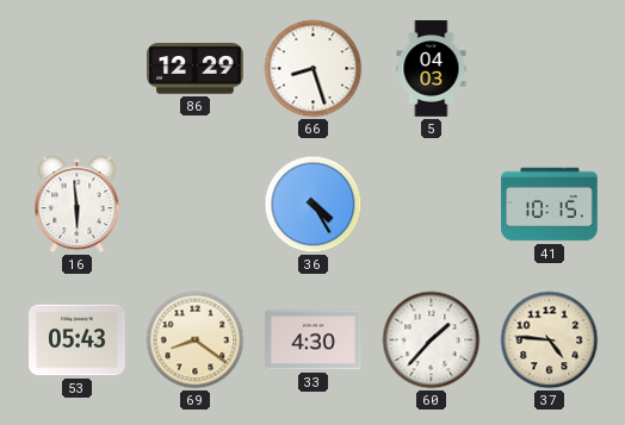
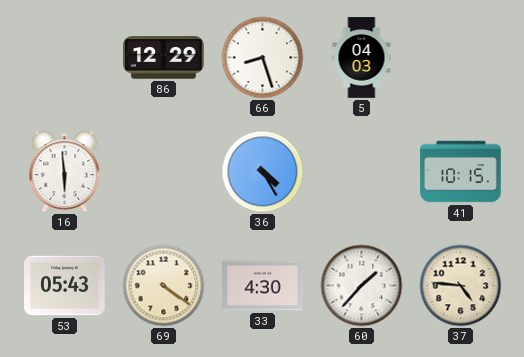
69: 8:21 -> 4:21
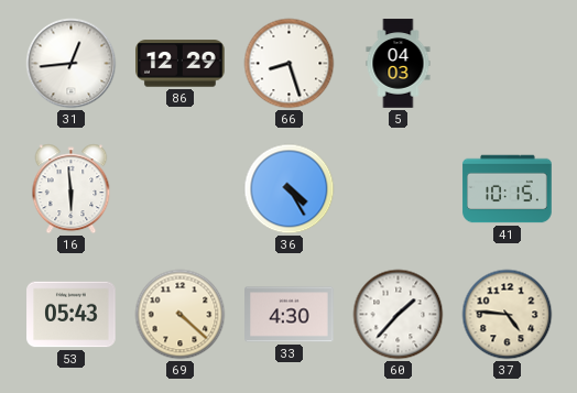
31: none -> 12:44
69: 4:21 -> 4:22
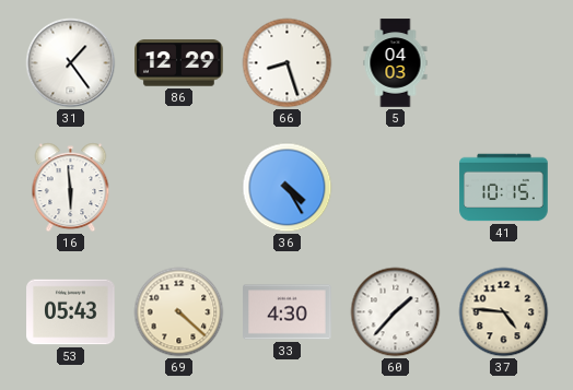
31: 12:44 -> 1:24
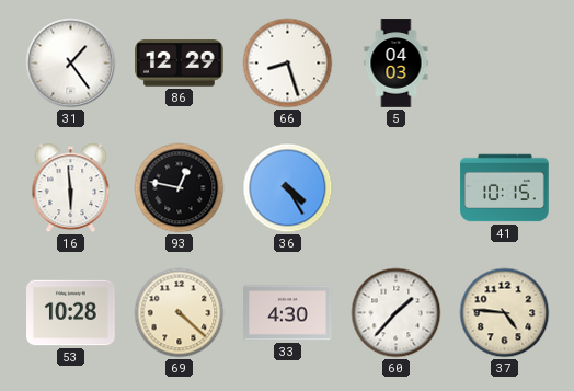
93: none -> 12:47
53: 05:43 -> 10:28
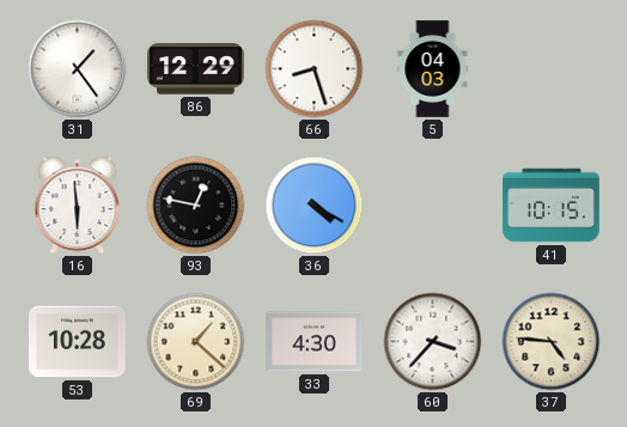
36: 4:25 -> 4:20
69: 4:22 -> 1:22
60: 1:37 -> 3:37
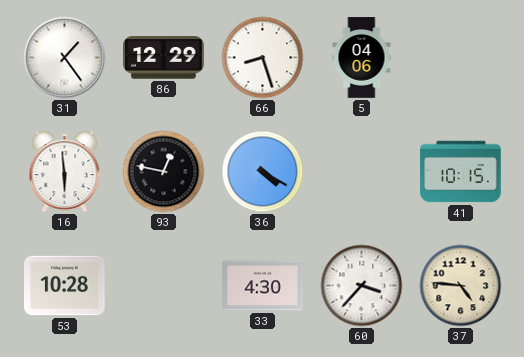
5: 04:03 -> 04:06
69: 1:22 -> none
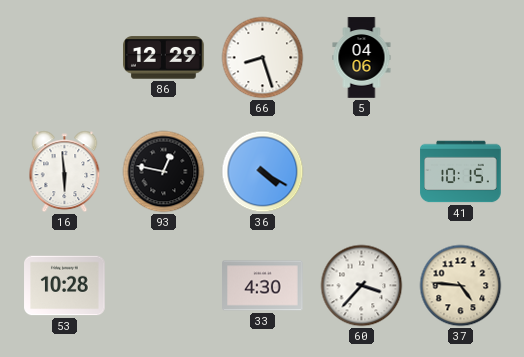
31: 1:24 -> none
